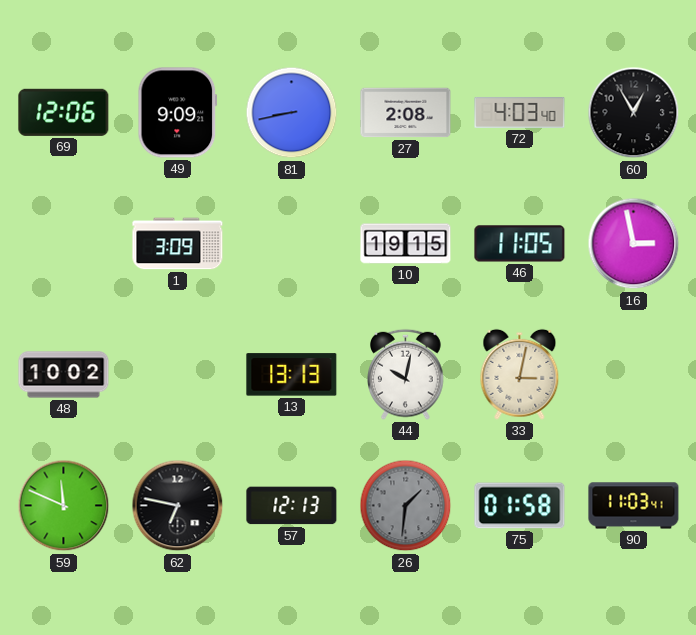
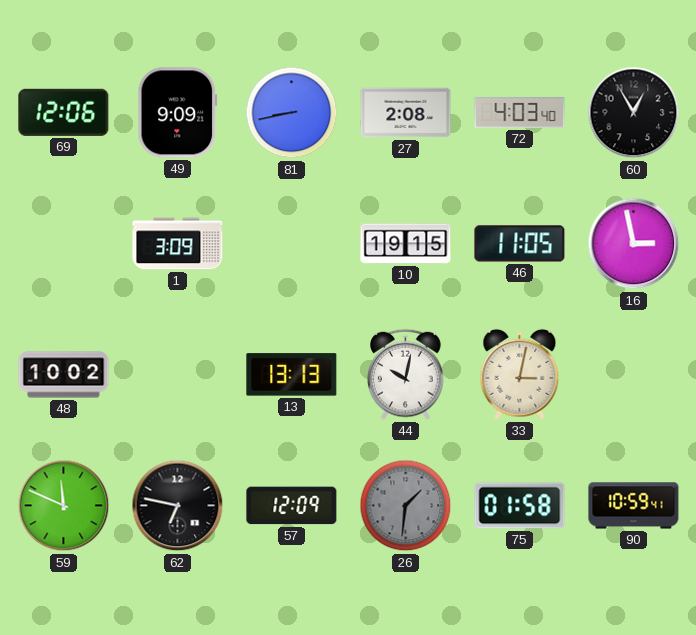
57: 12:13 -> 12:09
90: 11:03 -> 10:59
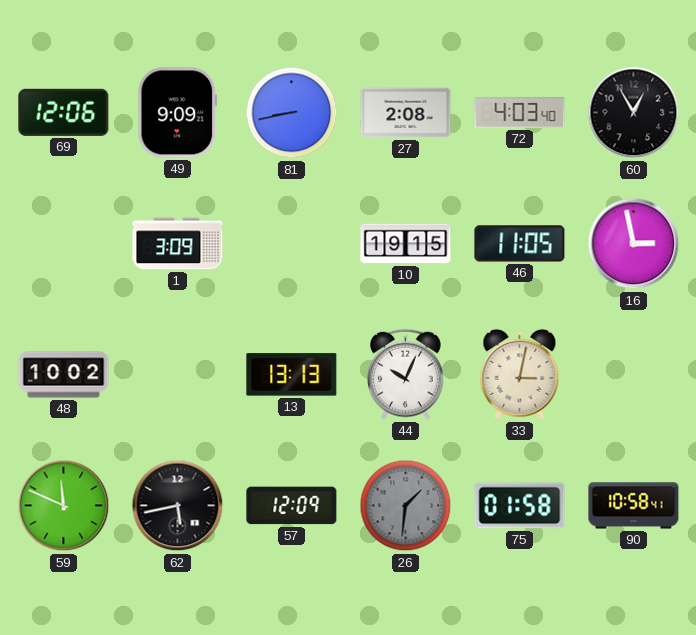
44: 10:02 -> 10:04
62: 6:47 -> 5:43
90: 10:59 -> 10:58
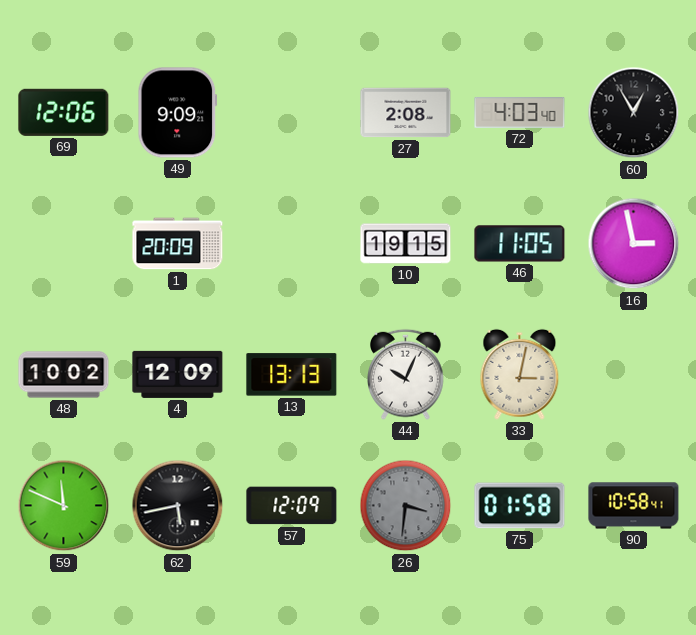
81: 8:43 -> none
1: 3:09 -> 20:09
4: none -> 12:09
26: 1:31 -> 3:31
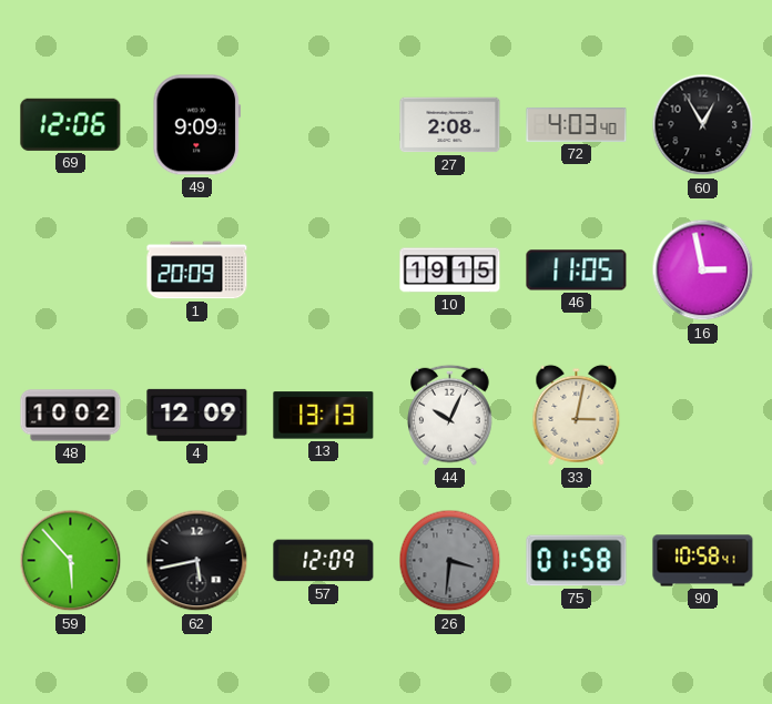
59: 11:49 -> 5:53
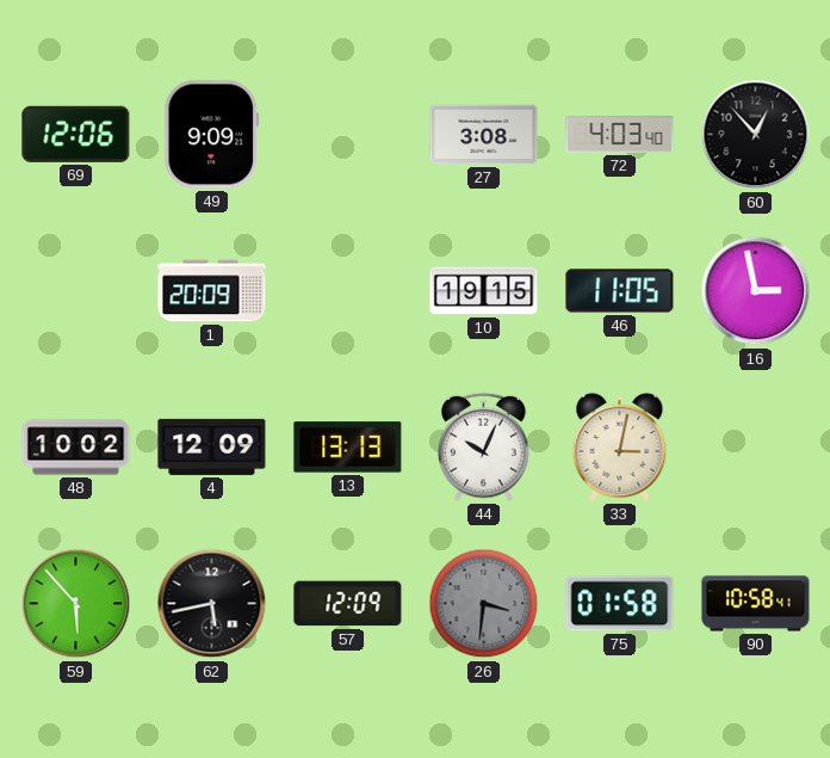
27: 2:08 -> 3:08
60: 12:55 -> 12:53
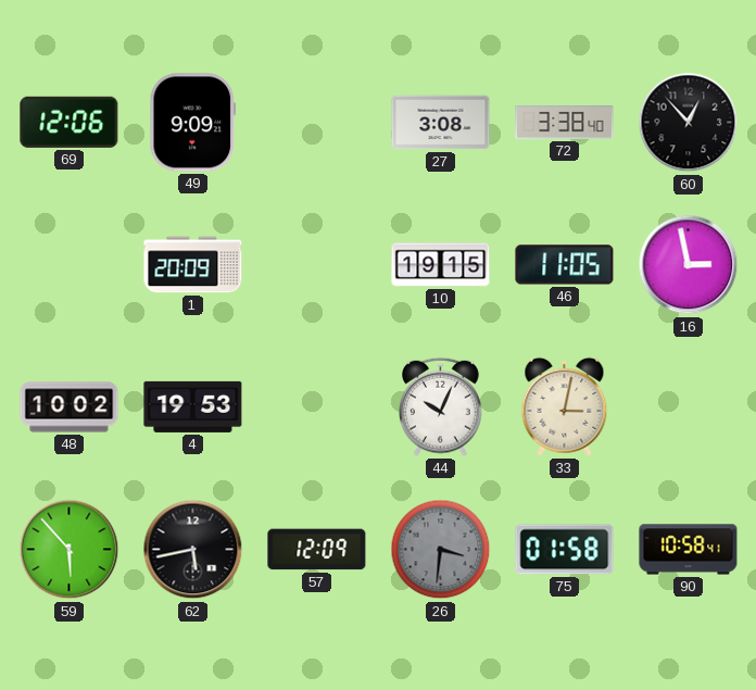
72: 4:03 -> 3:38
4: 12:09 -> 19:53
13: 13:13 -> none
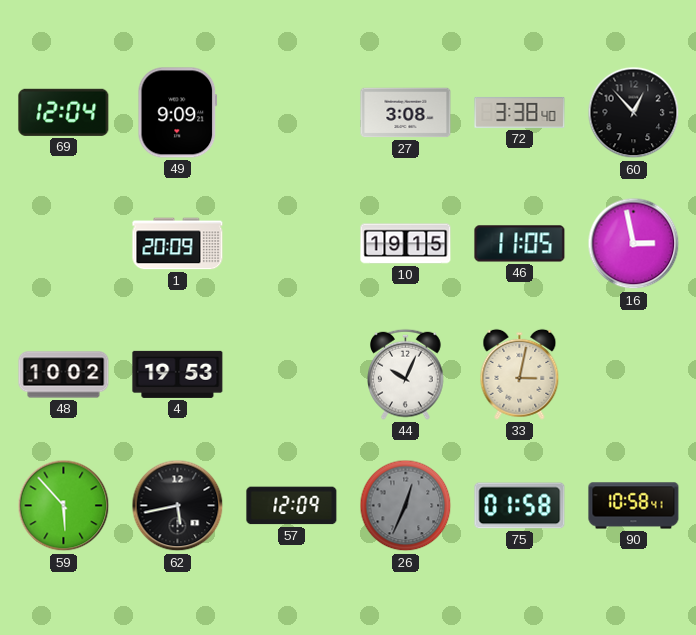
69: 12:06 -> 12:04
26: 3:31 -> 12:34
